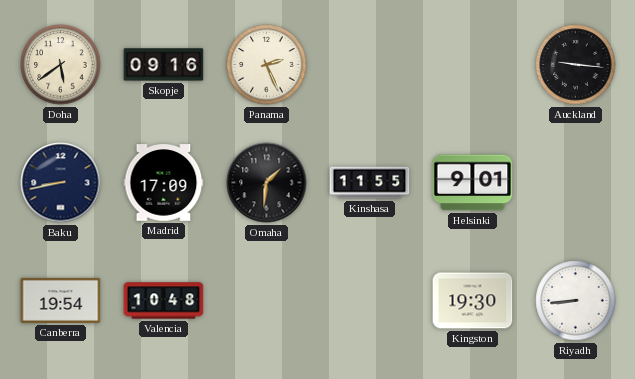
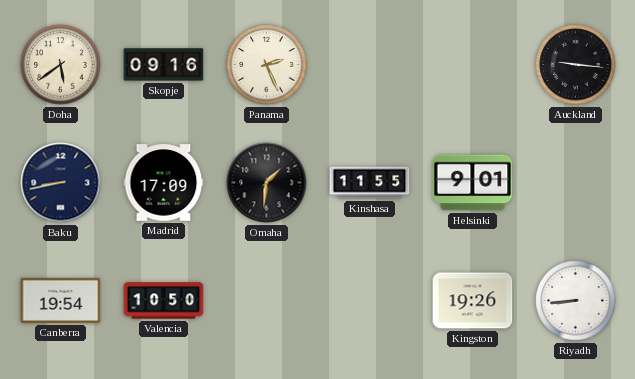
Valencia: 10:48 -> 10:50
Kingston: 19:30 -> 19:26
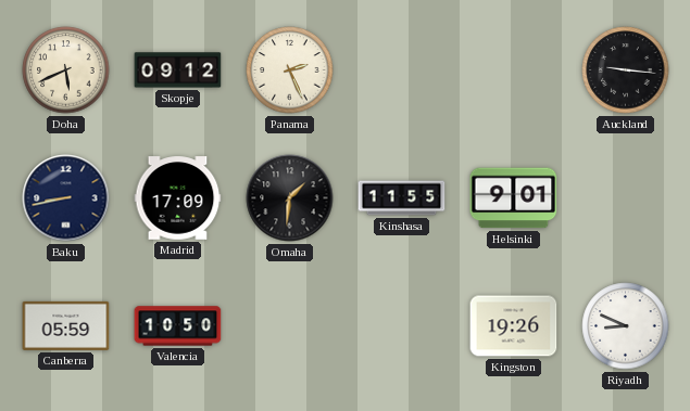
Doha: 5:39 -> 5:41
Skopje: 09:16 -> 09:12
Canberra: 19:54 -> 05:59
Riyadh: 8:44 -> 8:49
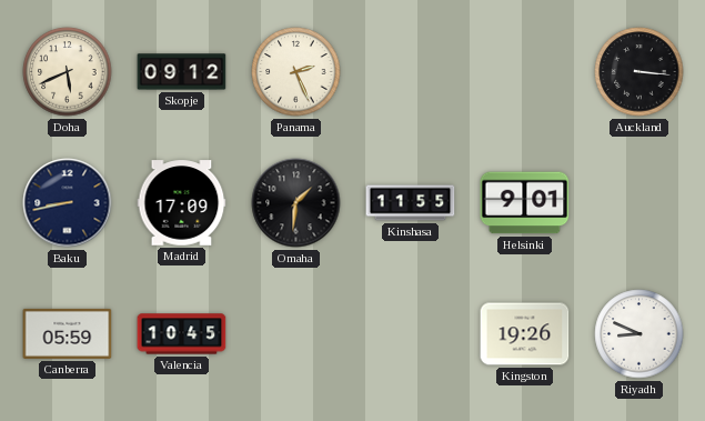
Auckland: 9:16 -> 3:16
Valencia: 10:50 -> 10:45
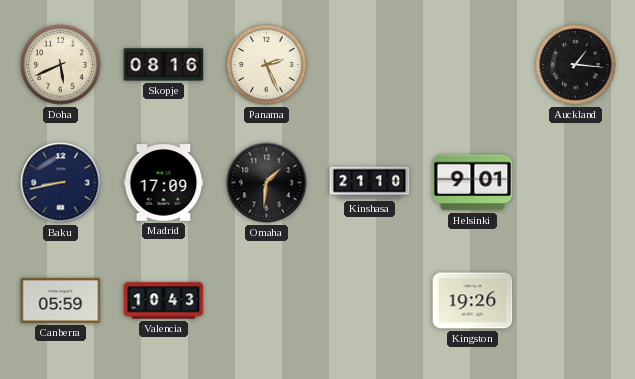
Skopje: 09:12 -> 08:16
Auckland: 3:16 -> 1:16
Kinshasa: 11:55 -> 21:10
Valencia: 10:45 -> 10:43
Riyadh: 8:49 -> none
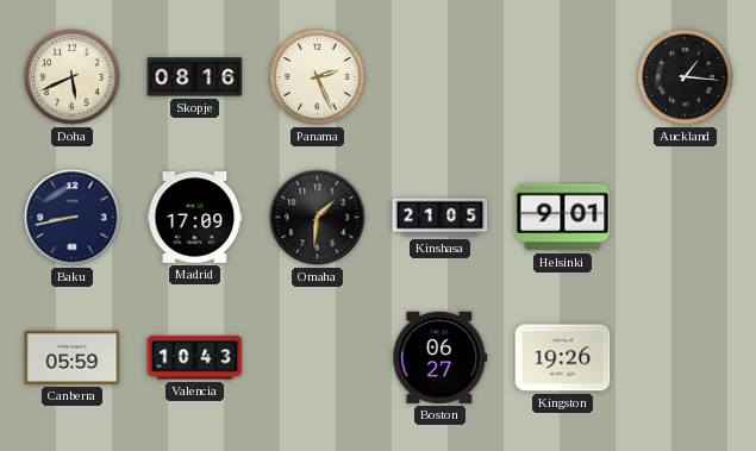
Kinshasa: 21:10 -> 21:05
Boston: none -> 06:27
